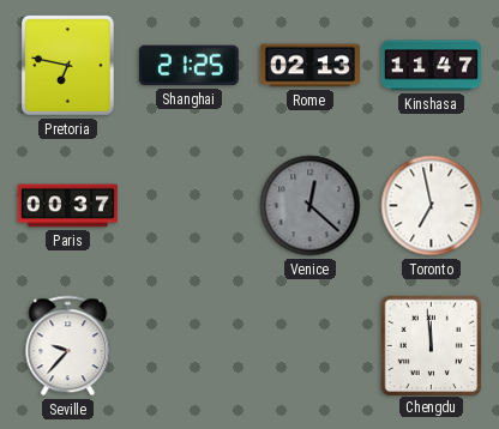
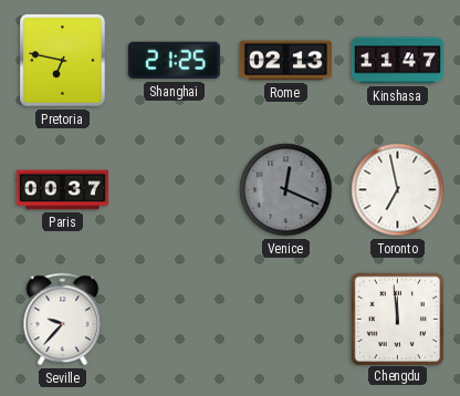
Venice: 12:22 -> 12:19
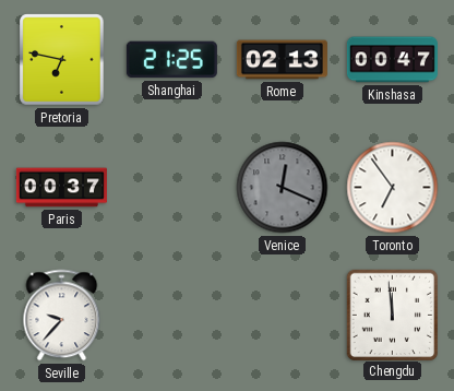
Kinshasa: 11:47 -> 00:47
Toronto: 6:58 -> 6:54
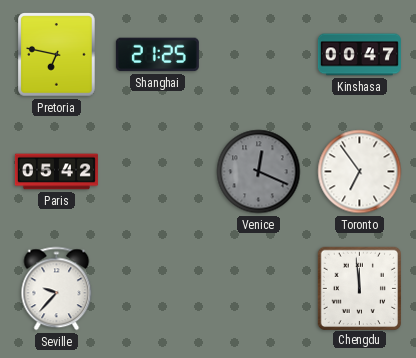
Rome: 02:13 -> none
Paris: 00:37 -> 05:42
